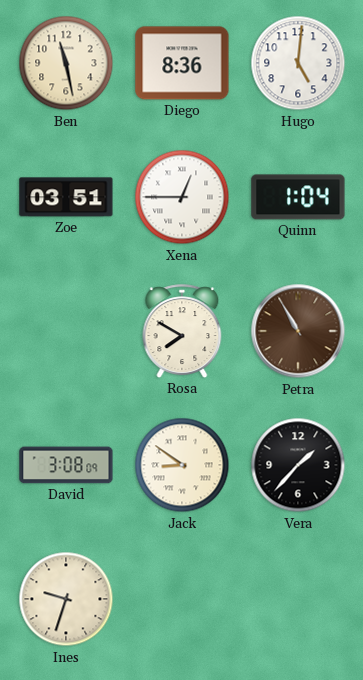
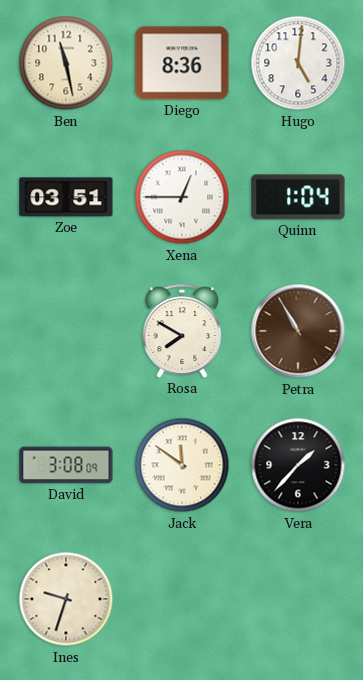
Jack: 8:51 -> 11:51
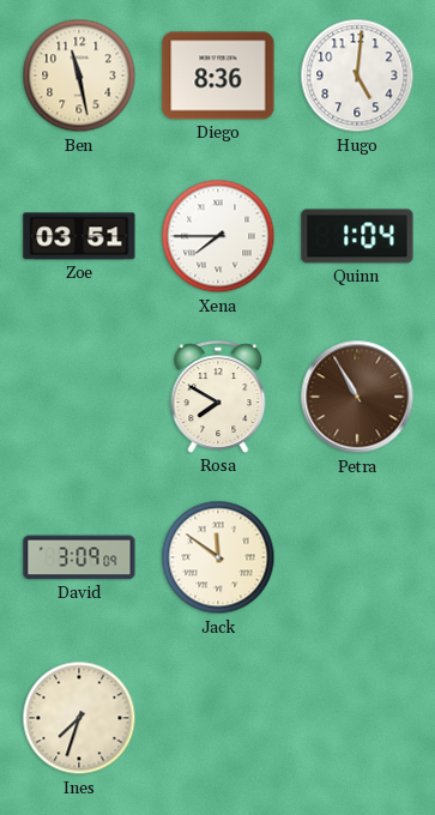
Xena: 12:45 -> 7:45
David: 3:08 -> 3:09
Vera: 1:37 -> none
Ines: 9:33 -> 7:33
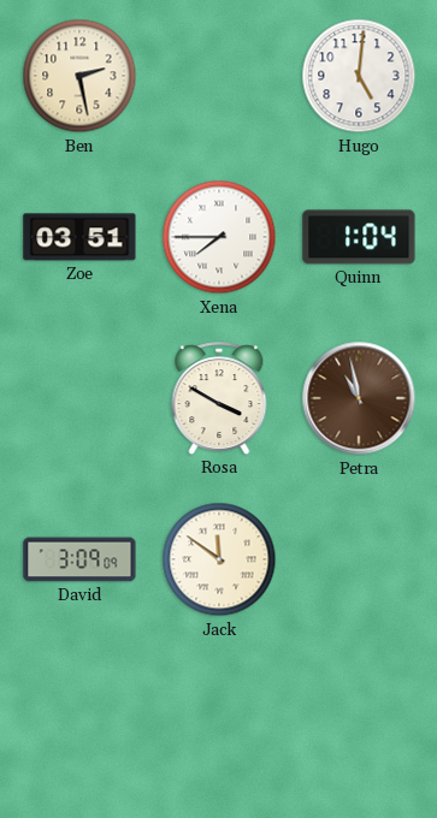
Ben: 11:28 -> 2:28
Diego: 8:36 -> none
Rosa: 7:50 -> 3:50
Petra: 10:55 -> 10:58
Ines: 7:33 -> none
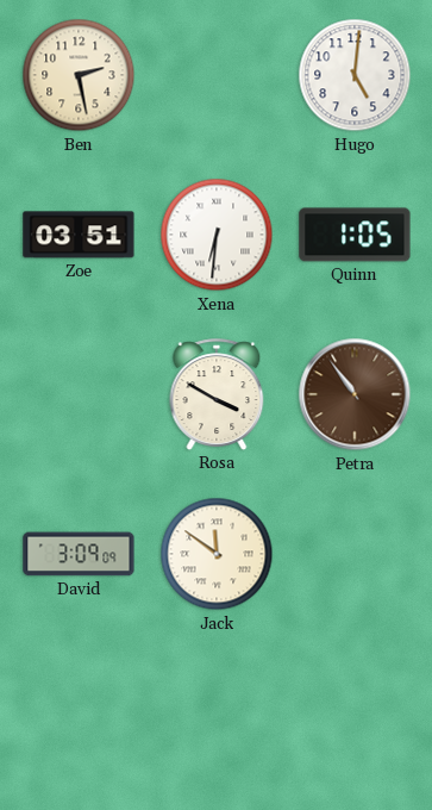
Xena: 7:45 -> 6:31
Quinn: 1:04 -> 1:05
Petra: 10:58 -> 10:54
